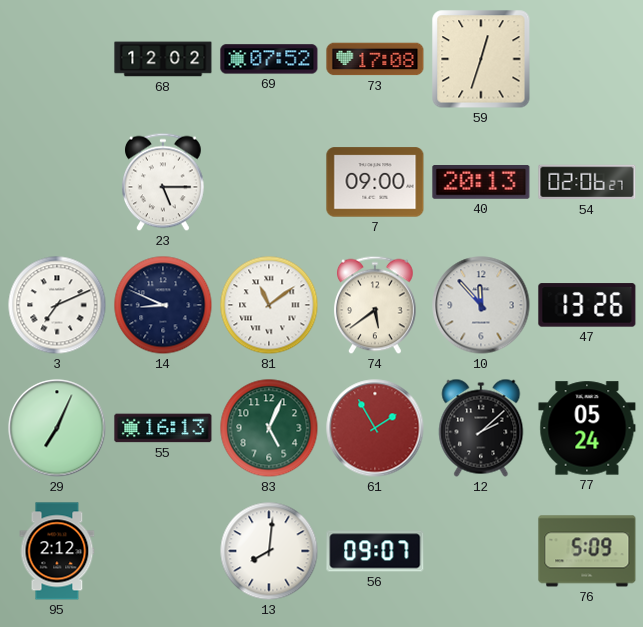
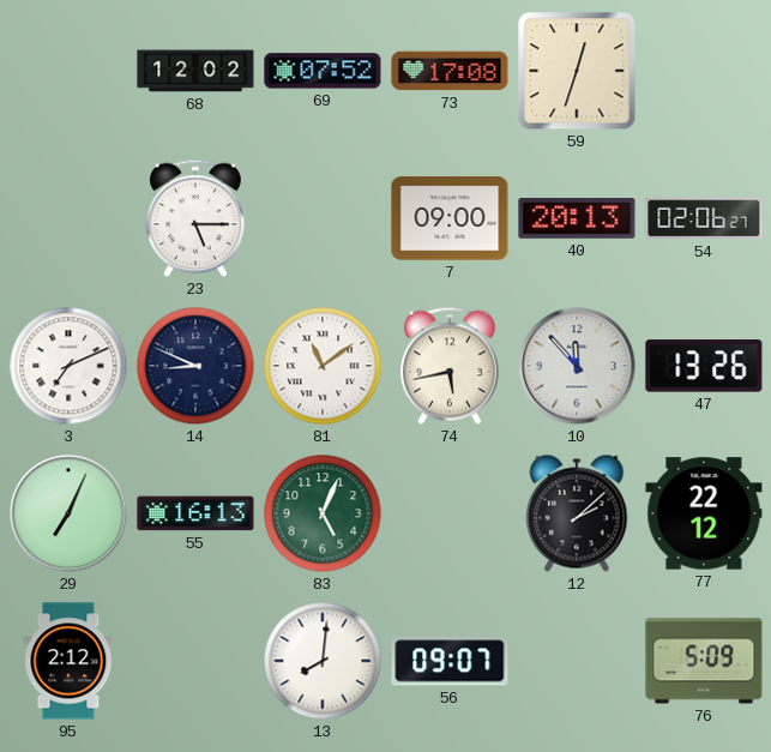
74: 5:39 -> 5:43
61: 1:55 -> none
77: 05:24 -> 22:12
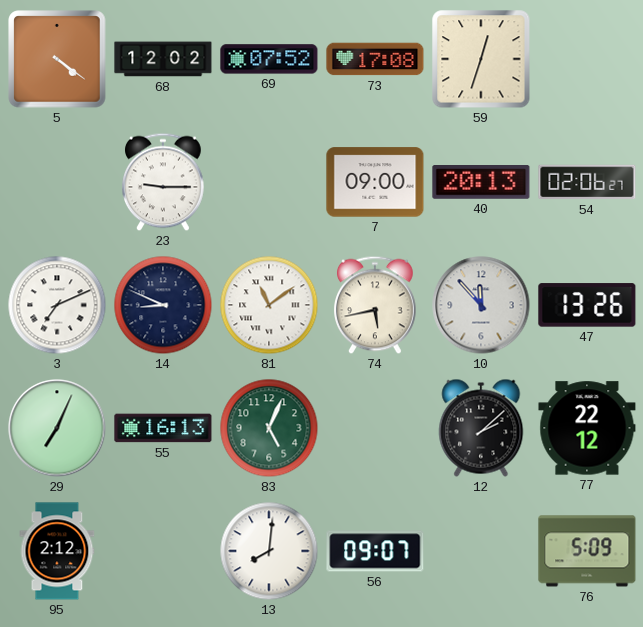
5: none -> 4:21
23: 5:15 -> 9:15
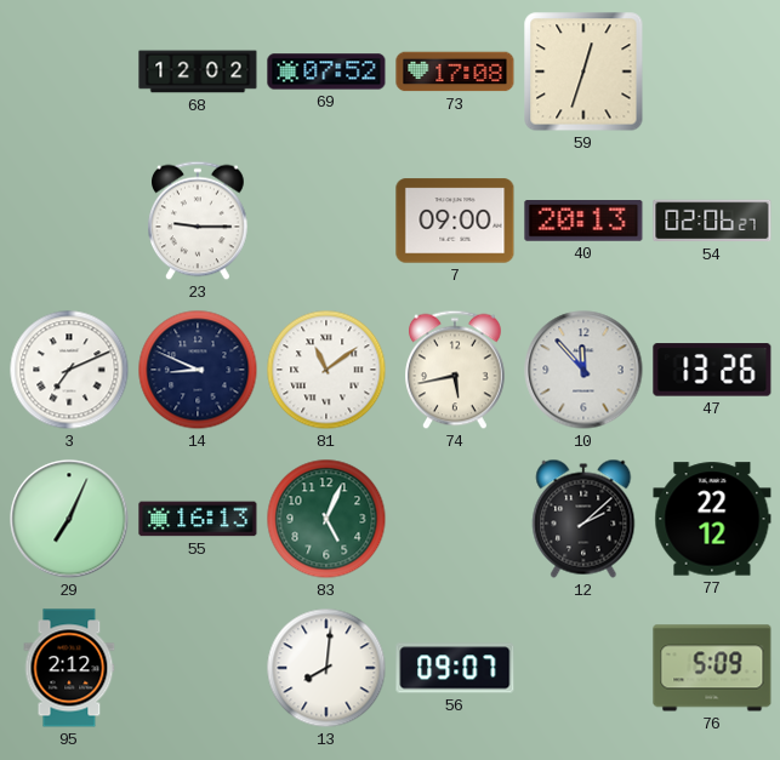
5: 4:21 -> none
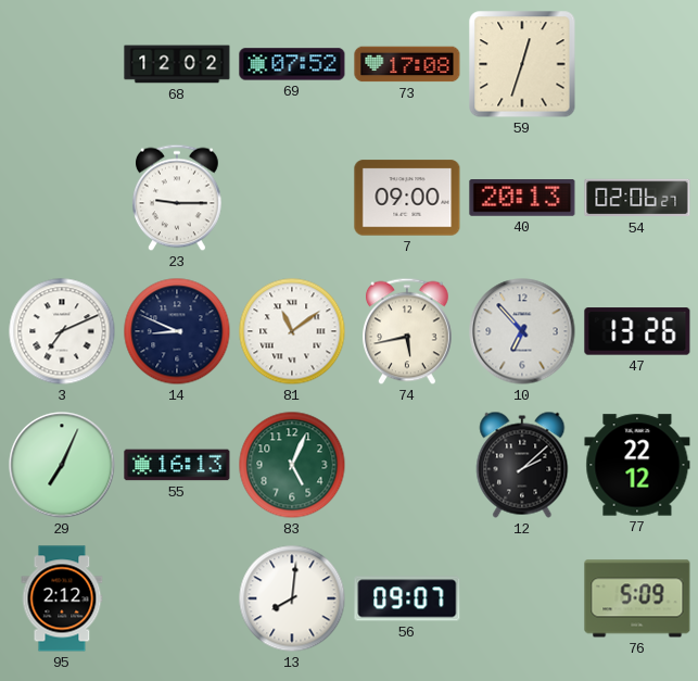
10: 11:53 -> 6:53
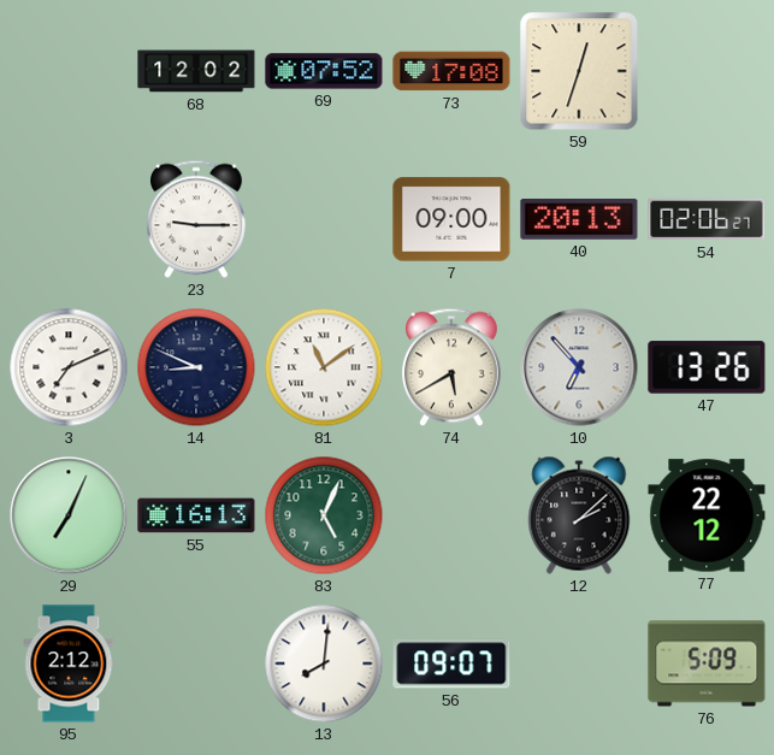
74: 5:43 -> 5:40
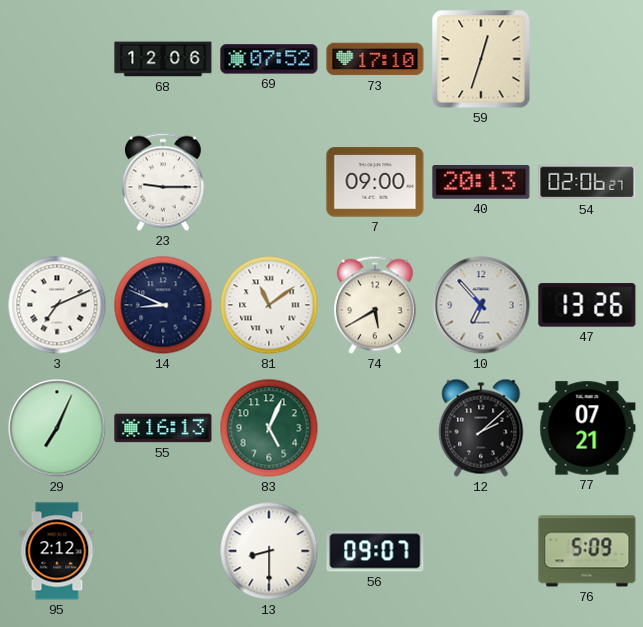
68: 12:02 -> 12:06
73: 17:08 -> 17:10
77: 22:12 -> 07:21
13: 8:01 -> 8:30
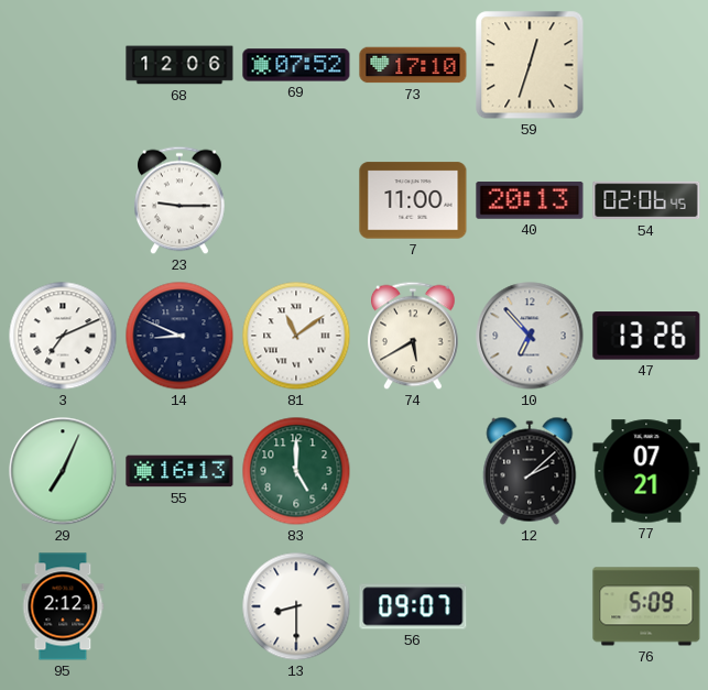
7: 09:00 -> 11:00
54: 02:06:27 -> 02:06:45
83: 5:04 -> 5:00
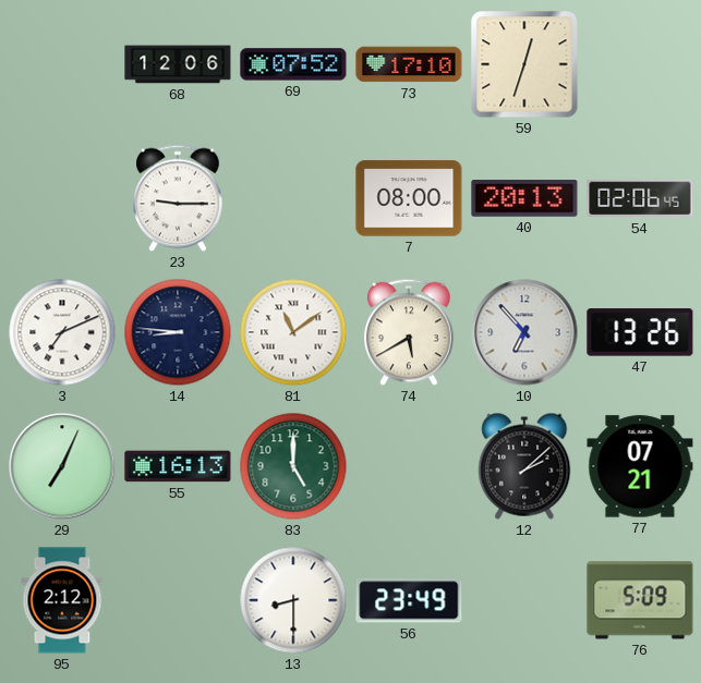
7: 11:00 -> 08:00
14: 8:49 -> 8:46
56: 09:07 -> 23:49
